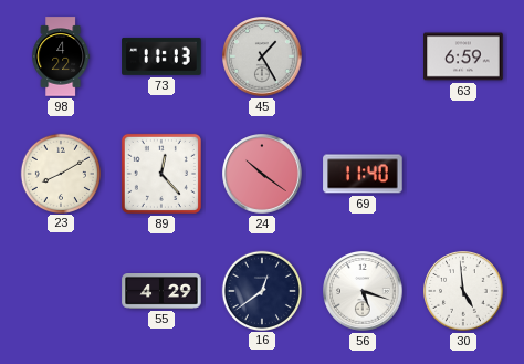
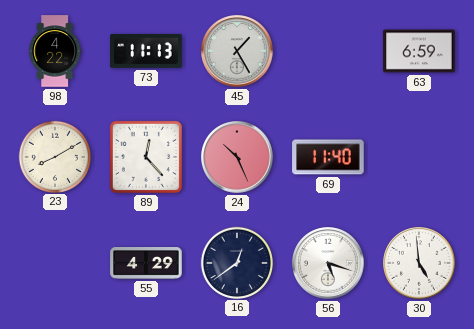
24: 10:21 -> 10:26
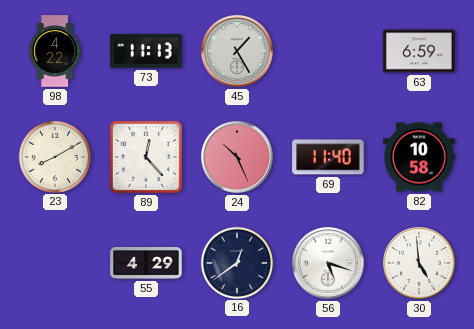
82: none -> 10:58
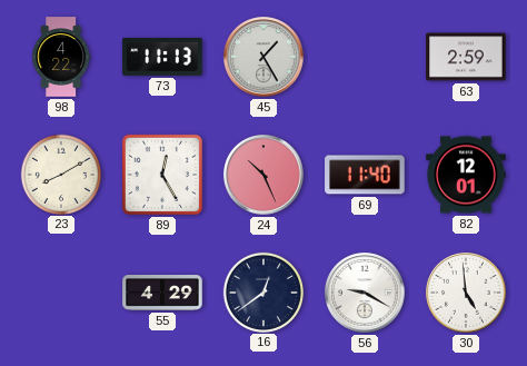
63: 6:59 -> 2:59
89: 12:23 -> 12:25
82: 10:58 -> 12:01
56: 5:18 -> 9:20
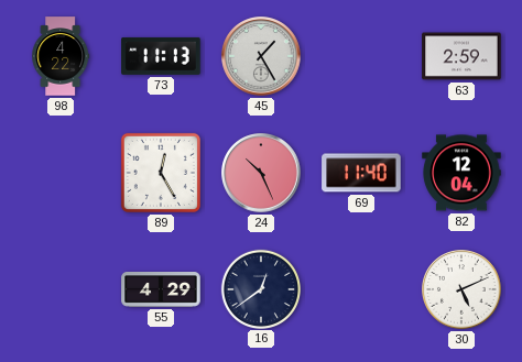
23: 8:10 -> none
82: 12:01 -> 12:04
56: 9:20 -> none
30: 4:59 -> 5:11
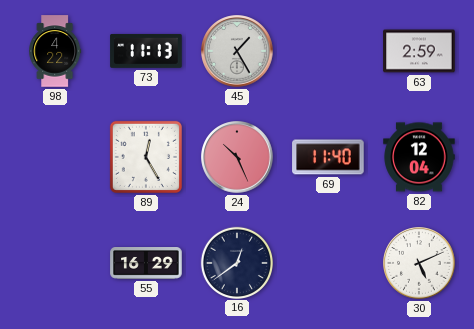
55: 4:29 -> 16:29
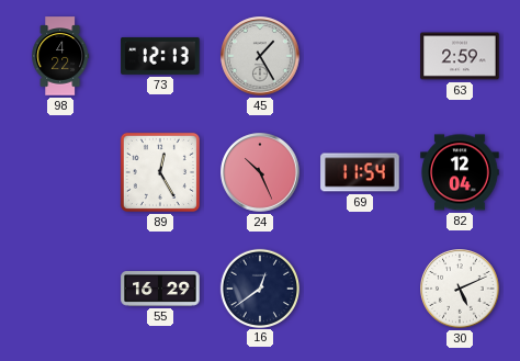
73: 11:13 -> 12:13
69: 11:40 -> 11:54
